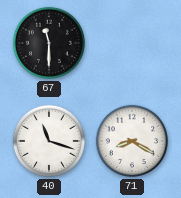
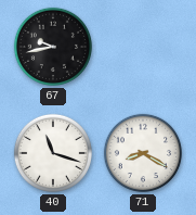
67: 11:30 -> 9:43
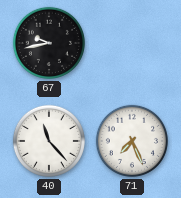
40: 11:18 -> 11:23
71: 8:20 -> 7:26
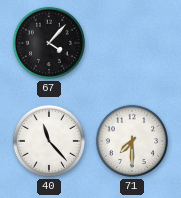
67: 9:43 -> 4:07
71: 7:26 -> 7:30
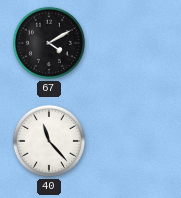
67: 4:07 -> 4:10
71: 7:30 -> none
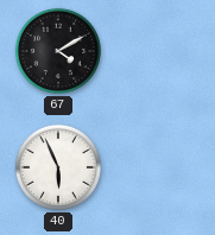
40: 11:23 -> 5:56
